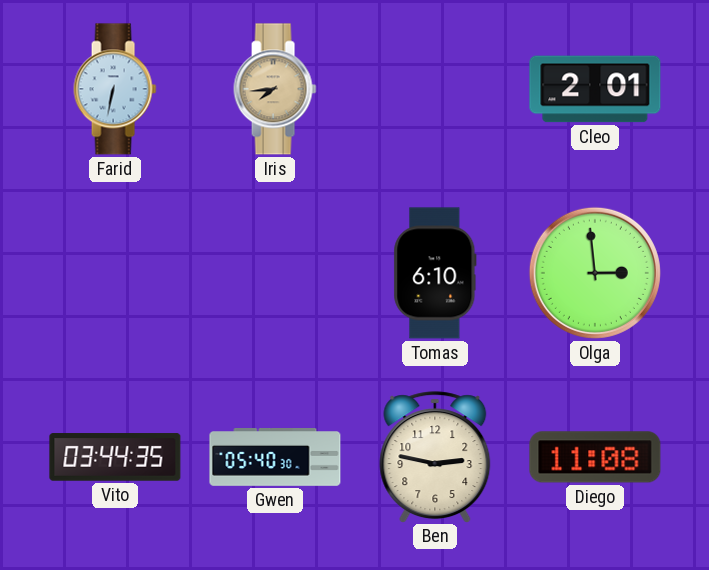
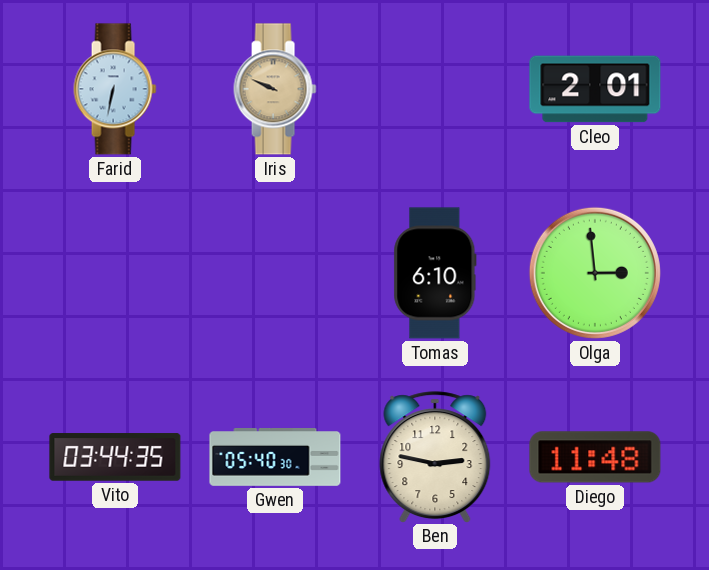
Iris: 7:44 -> 9:49
Diego: 11:08 -> 11:48
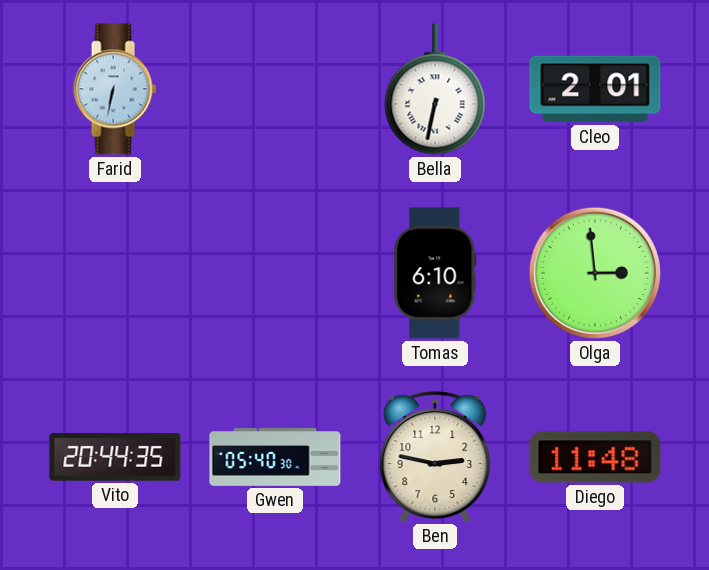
Iris: 9:49 -> none
Bella: none -> 6:32
Vito: 03:44 -> 20:44
